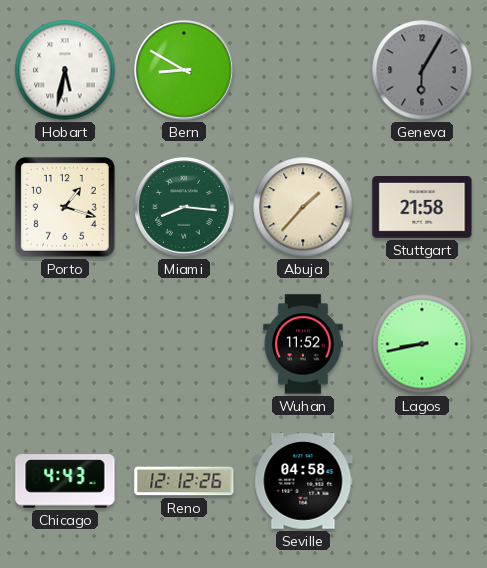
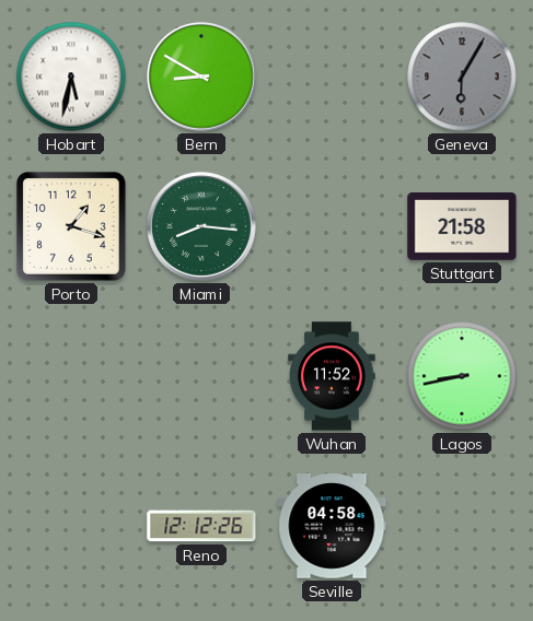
Abuja: 1:37 -> none
Chicago: 4:43 -> none
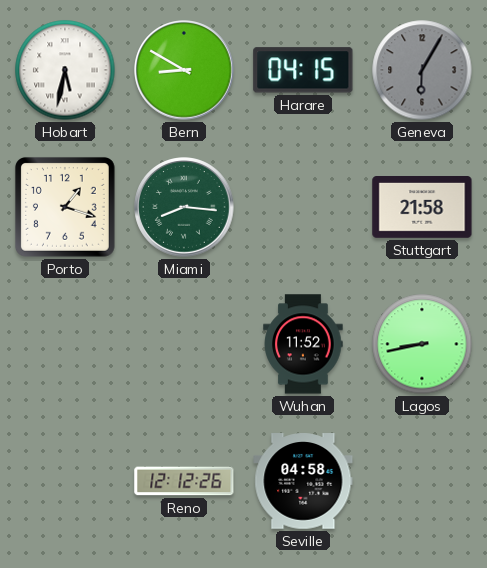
Harare: none -> 04:15
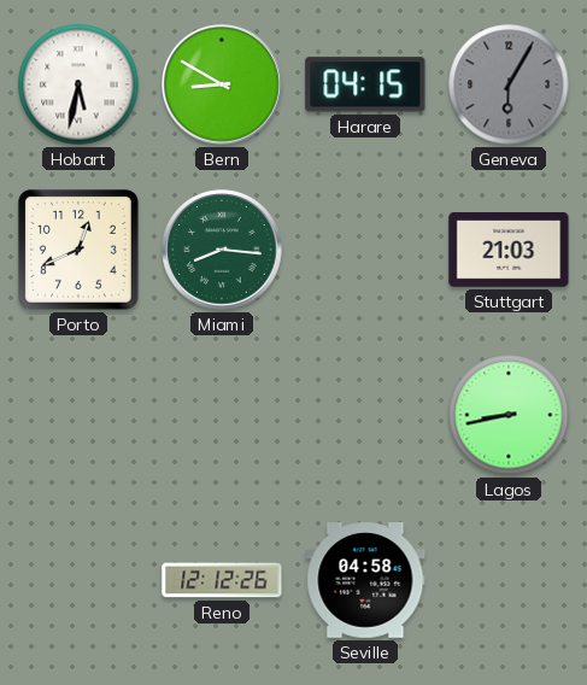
Porto: 1:18 -> 12:41
Stuttgart: 21:58 -> 21:03
Wuhan: 11:52 -> none
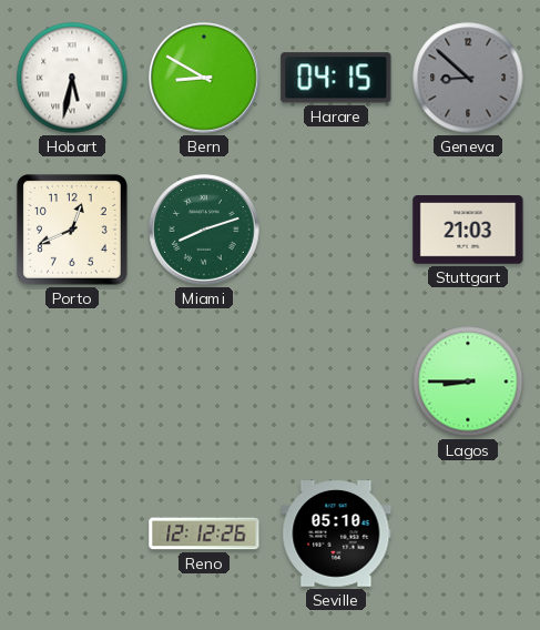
Geneva: 6:05 -> 8:52
Miami: 8:16 -> 8:12
Lagos: 8:43 -> 8:45
Seville: 04:58 -> 05:10
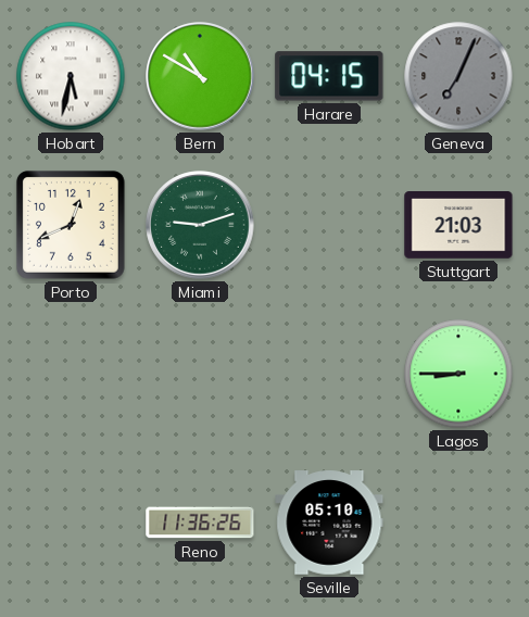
Bern: 8:50 -> 10:50
Geneva: 8:52 -> 7:04
Miami: 8:12 -> 9:12
Reno: 12:12 -> 11:36
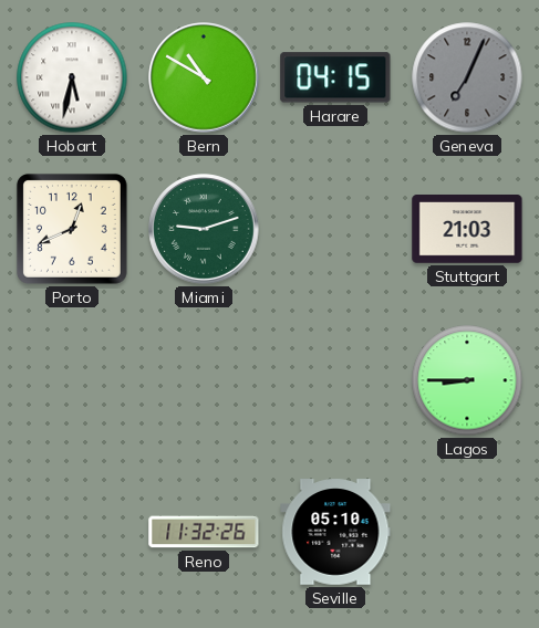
Reno: 11:36 -> 11:32
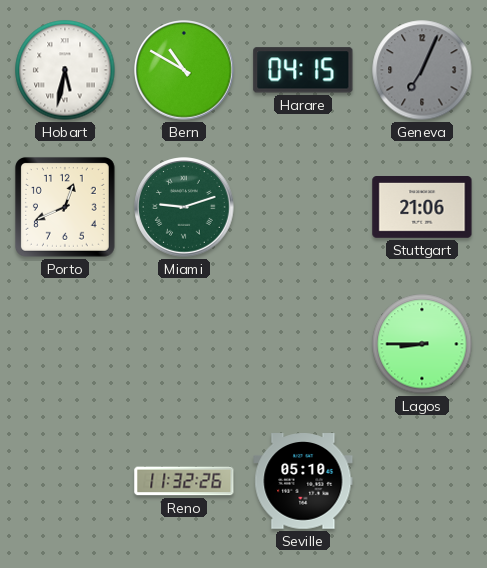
Stuttgart: 21:03 -> 21:06
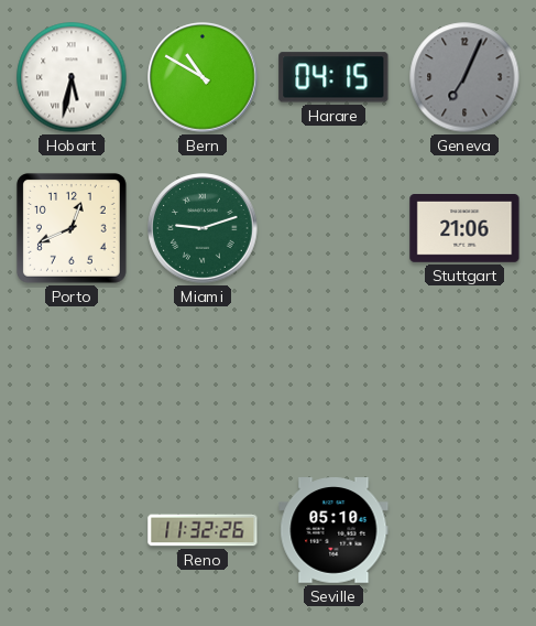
Lagos: 8:45 -> none
